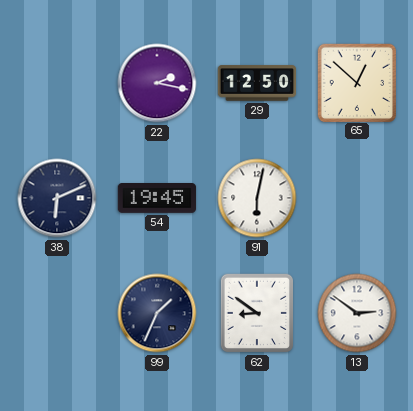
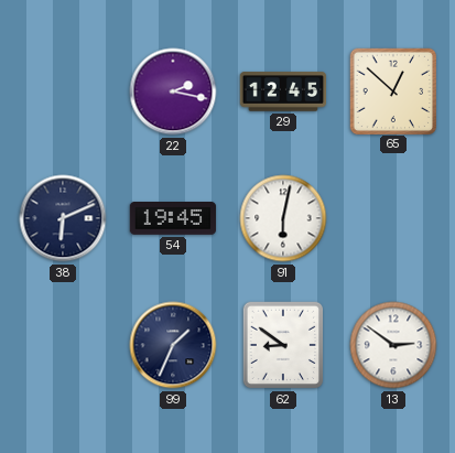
29: 12:50 -> 12:45
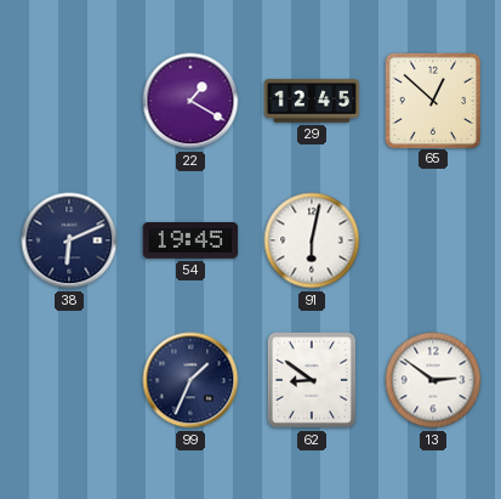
22: 2:17 -> 1:20
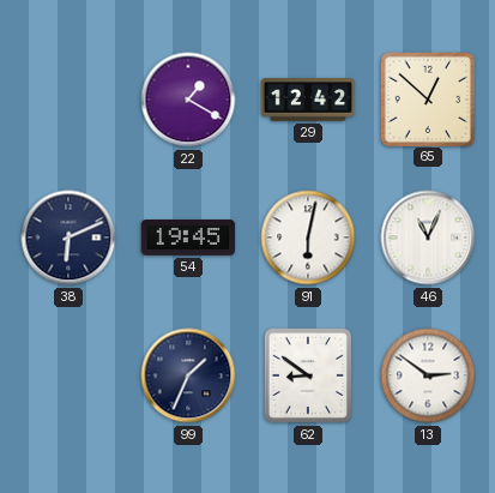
29: 12:45 -> 12:42
46: none -> 11:04
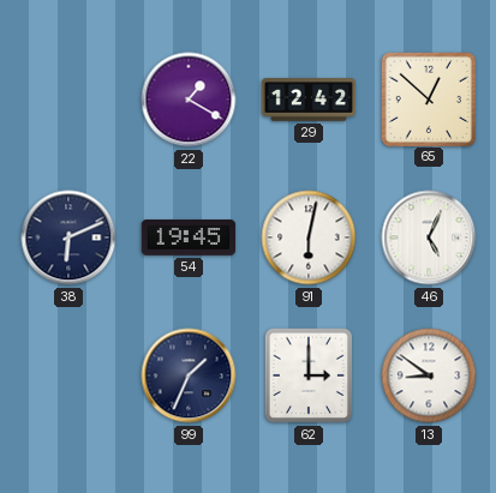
46: 11:04 -> 5:04
62: 8:51 -> 3:00
13: 2:51 -> 8:51
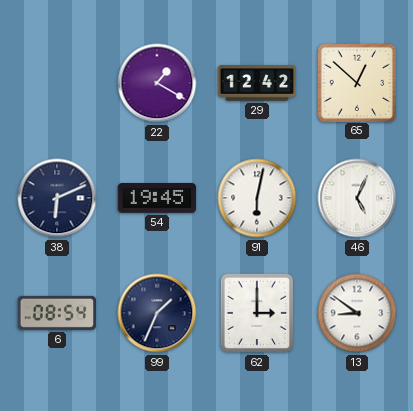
6: none -> 08:54
